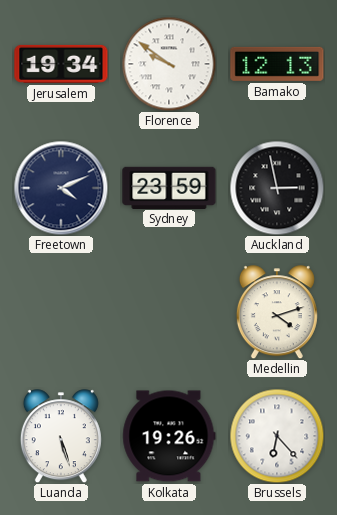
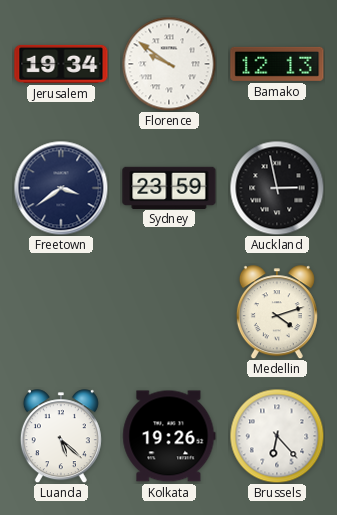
Freetown: 4:11 -> 3:39
Luanda: 5:27 -> 5:22
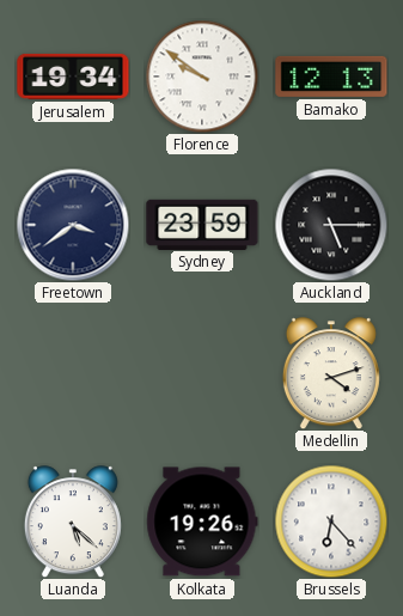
Auckland: 2:58 -> 5:15
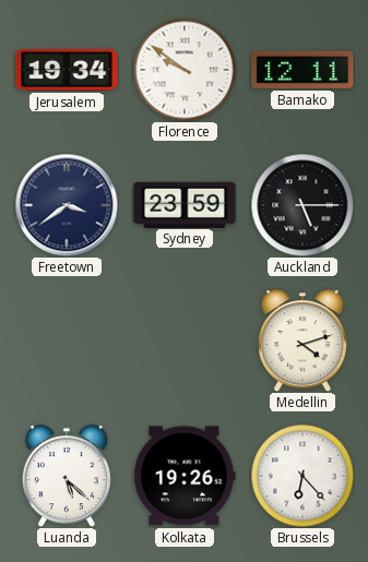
Bamako: 12:13 -> 12:11
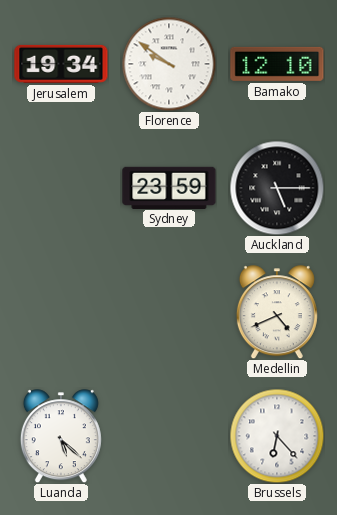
Bamako: 12:11 -> 12:10
Freetown: 3:39 -> none
Medellin: 4:12 -> 4:41
Kolkata: 19:26 -> none
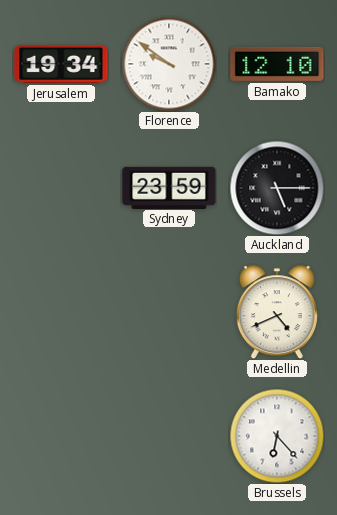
Luanda: 5:22 -> none
